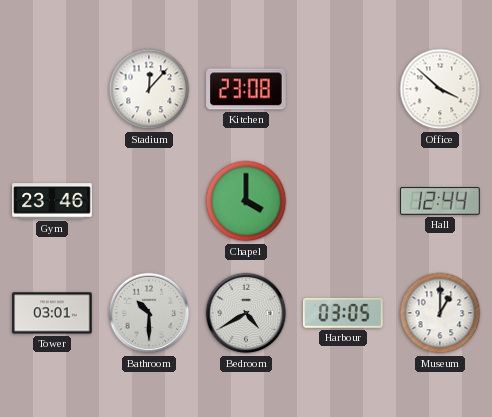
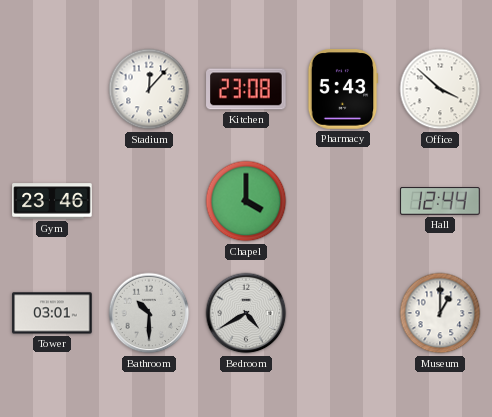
Pharmacy: none -> 5:43
Harbour: 03:05 -> none
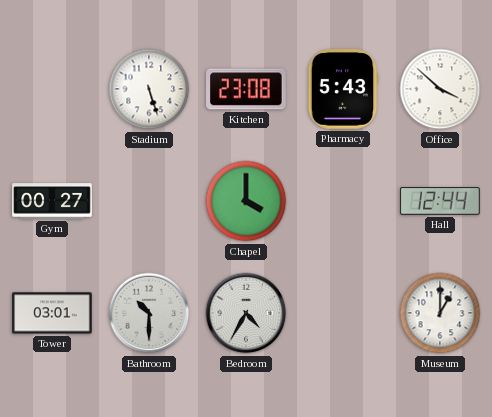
Stadium: 12:07 -> 5:27
Gym: 23:46 -> 00:27
Bedroom: 4:40 -> 4:35
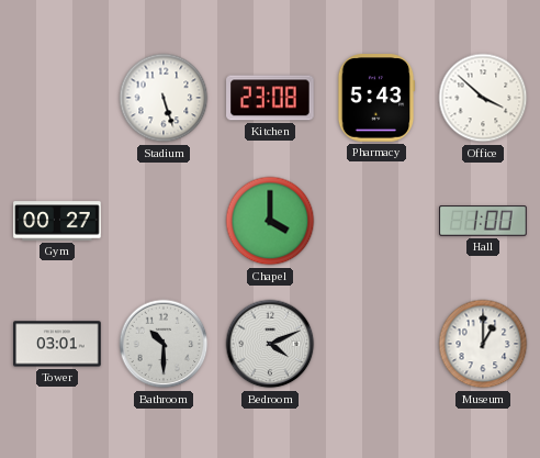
Hall: 12:44 -> 1:00
Bedroom: 4:35 -> 4:11
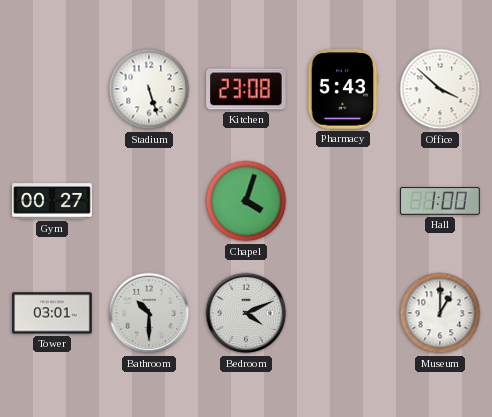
Chapel: 4:00 -> 4:03
